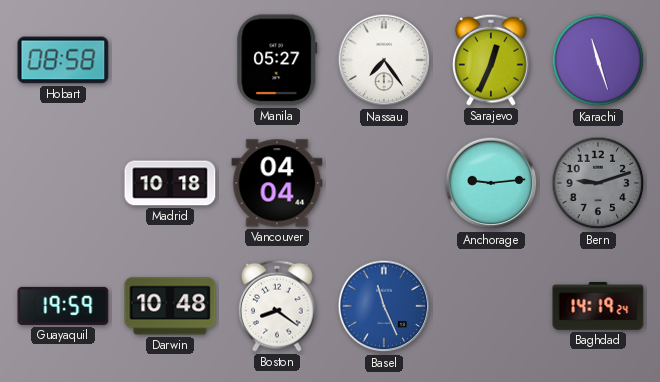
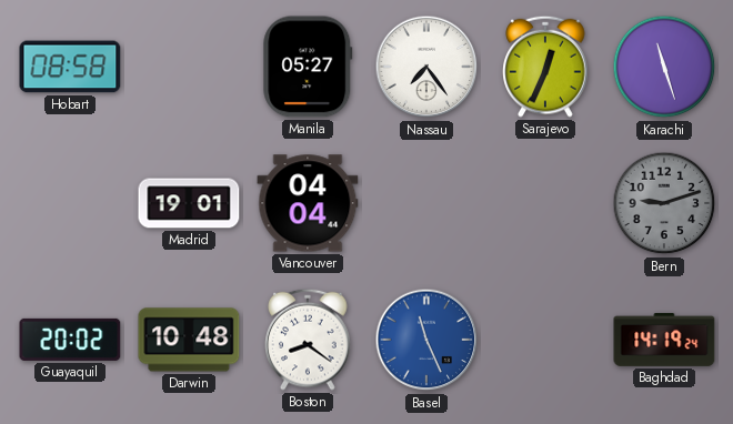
Madrid: 10:18 -> 19:01
Anchorage: 9:14 -> none
Guayaquil: 19:59 -> 20:02
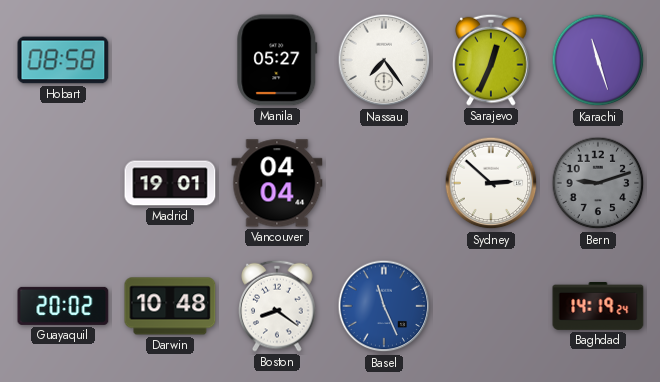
Sydney: none -> 2:52
